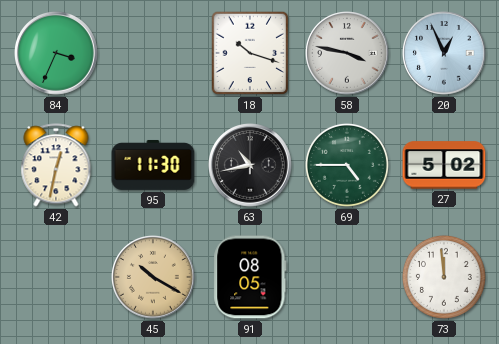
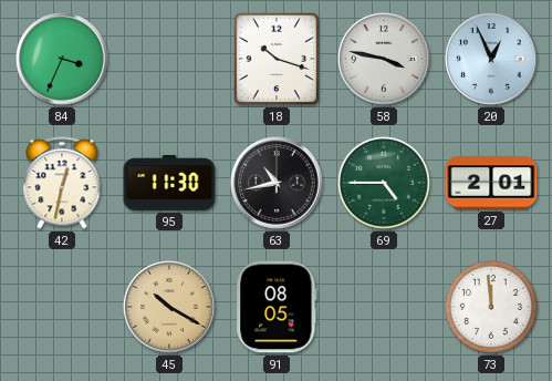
27: 5:02 -> 2:01
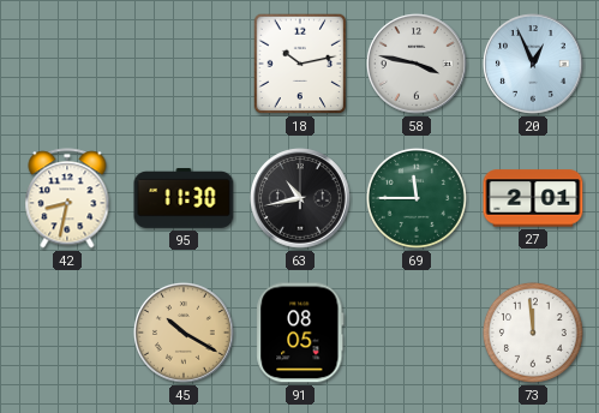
84: 3:34 -> none
18: 10:18 -> 10:13
42: 12:32 -> 8:32
69: 4:45 -> 11:45
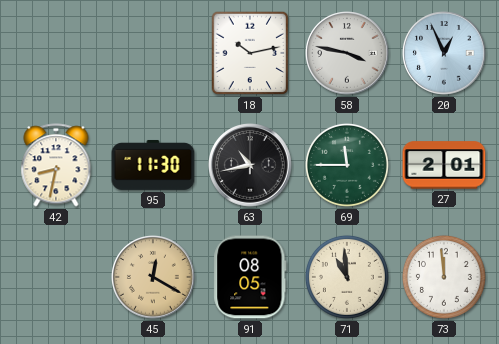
45: 10:20 -> 12:20
71: none -> 10:59
